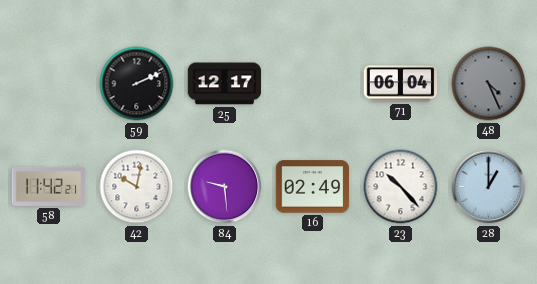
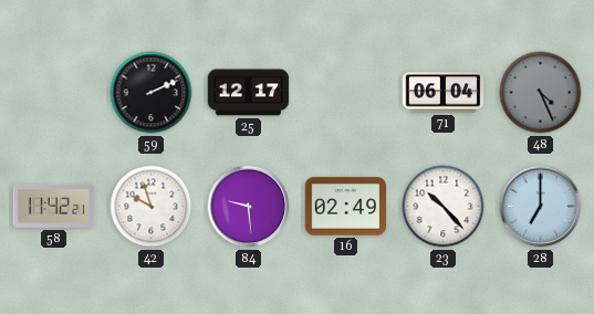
42: 10:02 -> 9:57
28: 1:00 -> 7:00
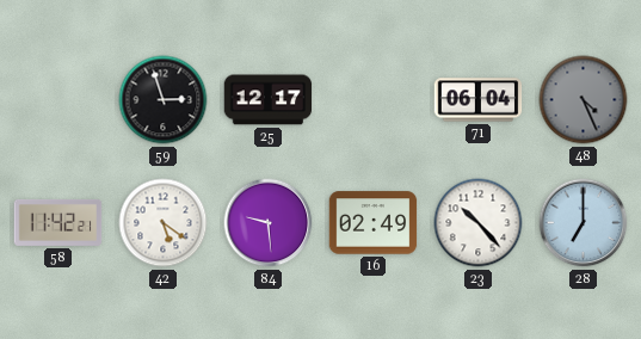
59: 2:11 -> 2:57
42: 9:57 -> 5:21
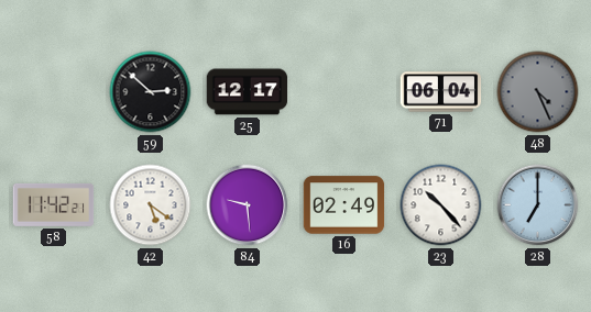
59: 2:57 -> 2:52
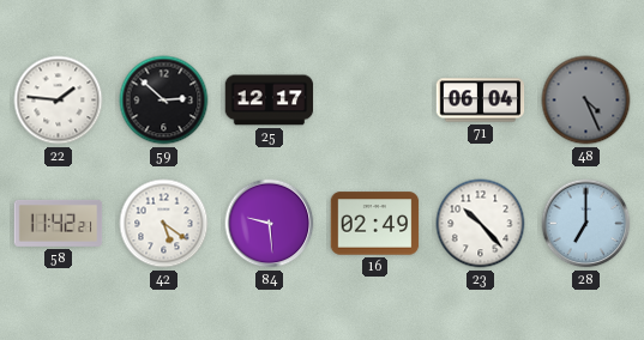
22: none -> 1:46
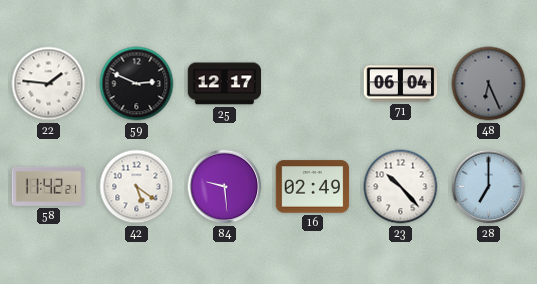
59: 2:52 -> 2:49
48: 4:26 -> 6:26
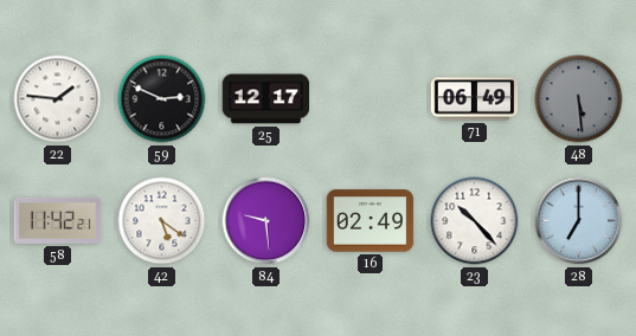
71: 06:04 -> 06:49
48: 6:26 -> 5:29
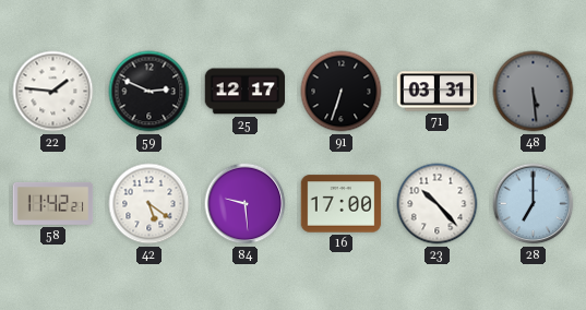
91: none -> 6:33
71: 06:49 -> 03:31
16: 02:49 -> 17:00
